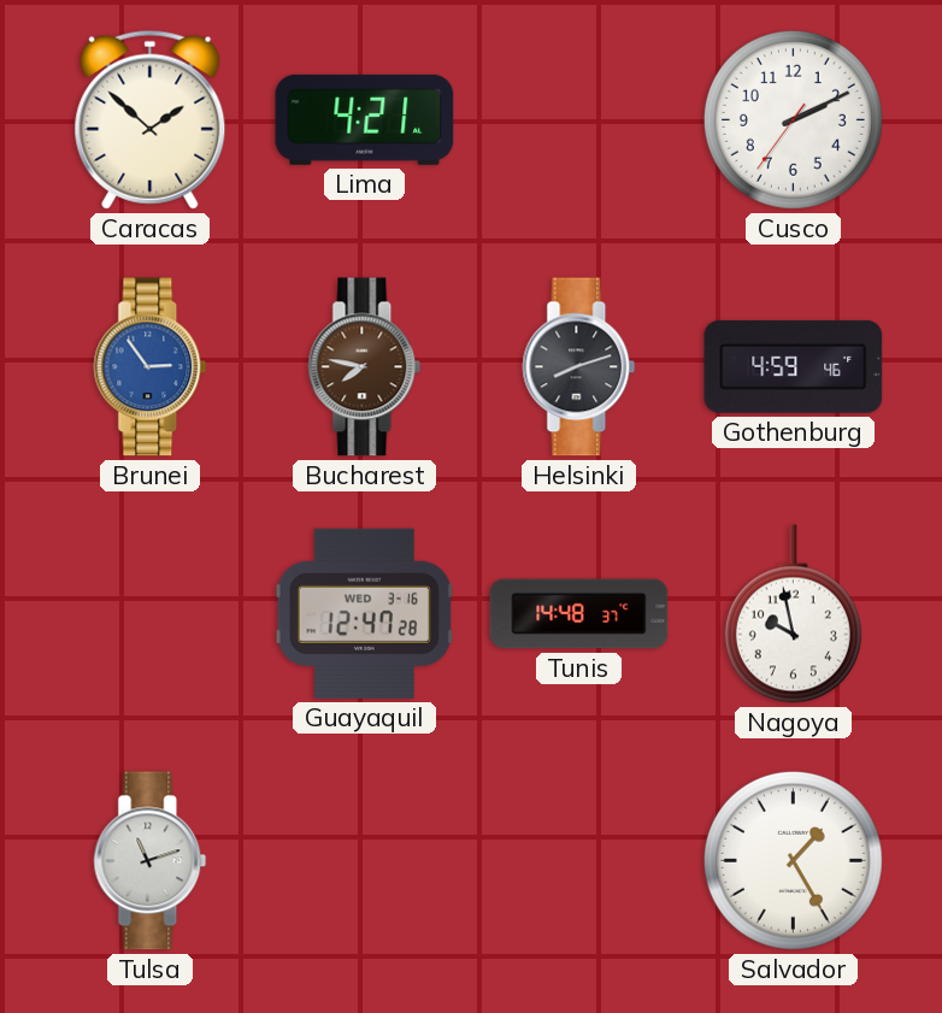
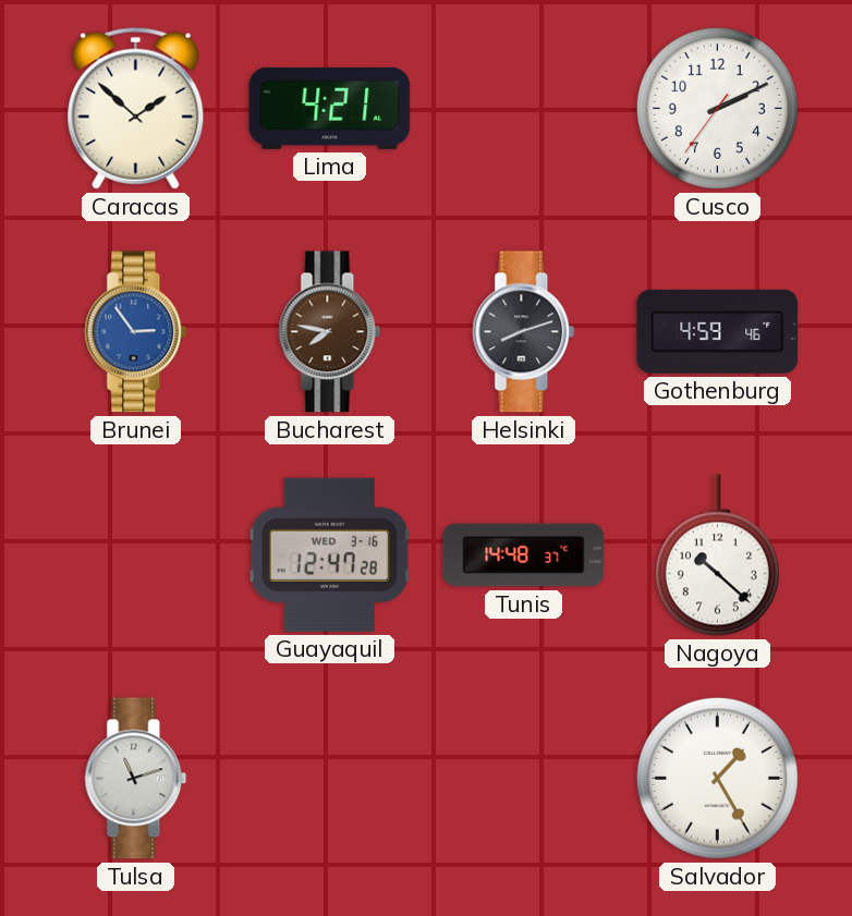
Nagoya: 9:58 -> 10:22
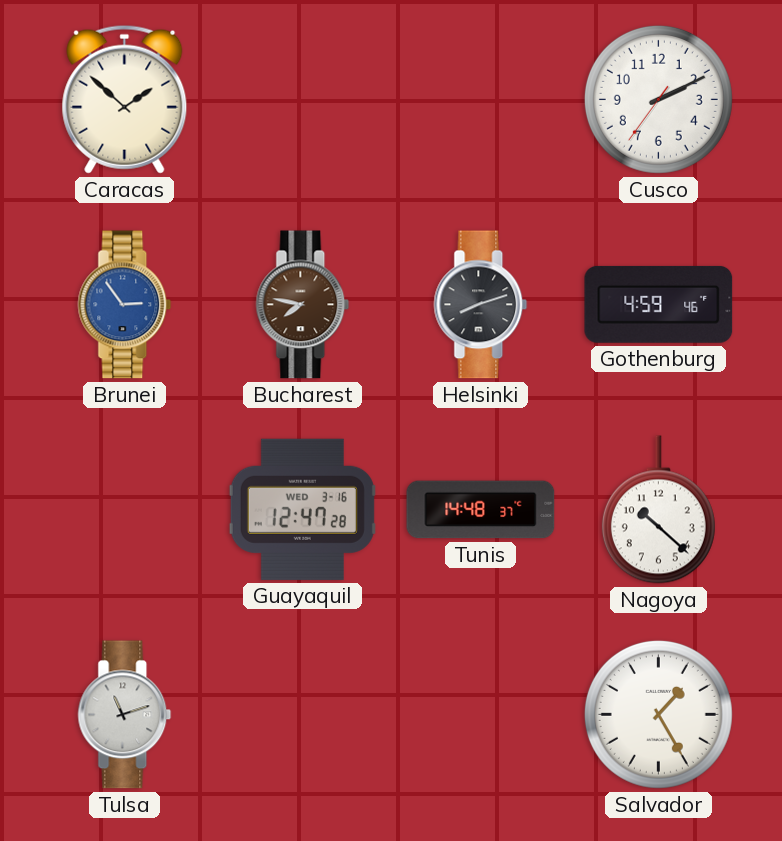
Lima: 4:21 -> none
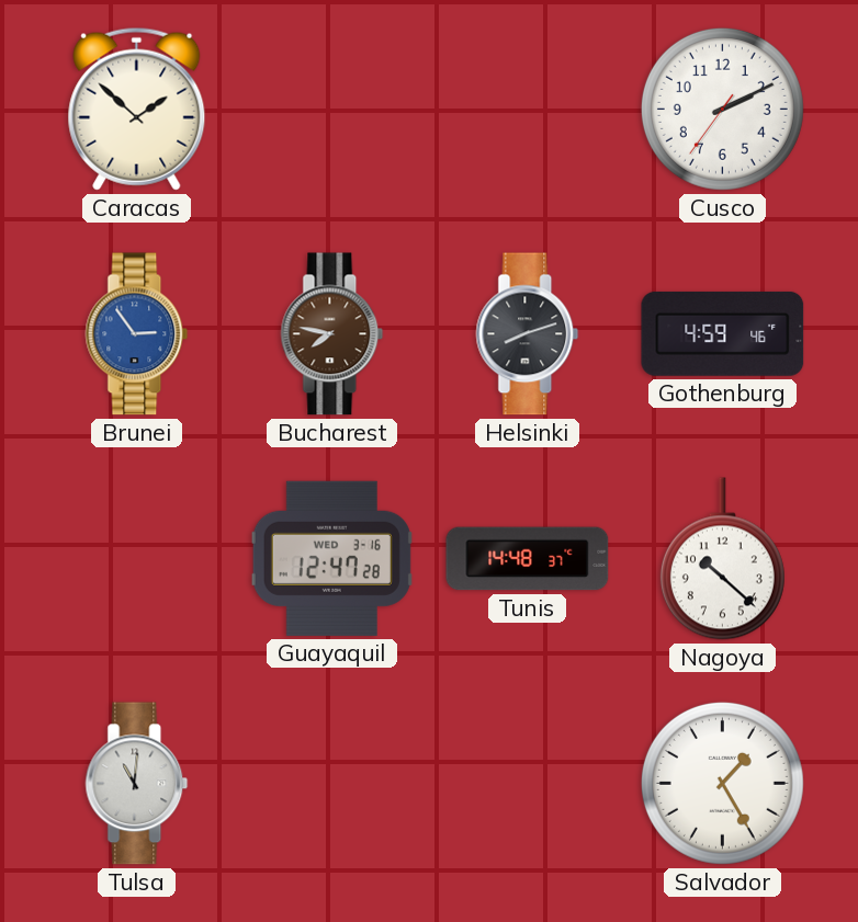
Tulsa: 11:12 -> 11:01
